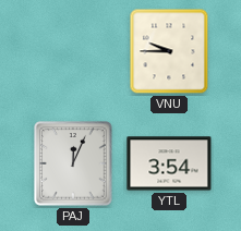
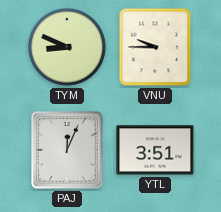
TYM: none -> 8:49
YTL: 3:54 -> 3:51
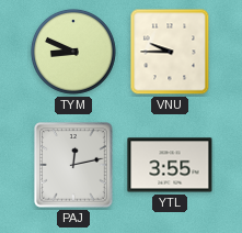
PAJ: 12:04 -> 12:13
YTL: 3:51 -> 3:55
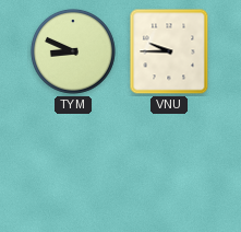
PAJ: 12:13 -> none
YTL: 3:55 -> none
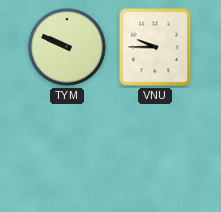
TYM: 8:49 -> 9:49
